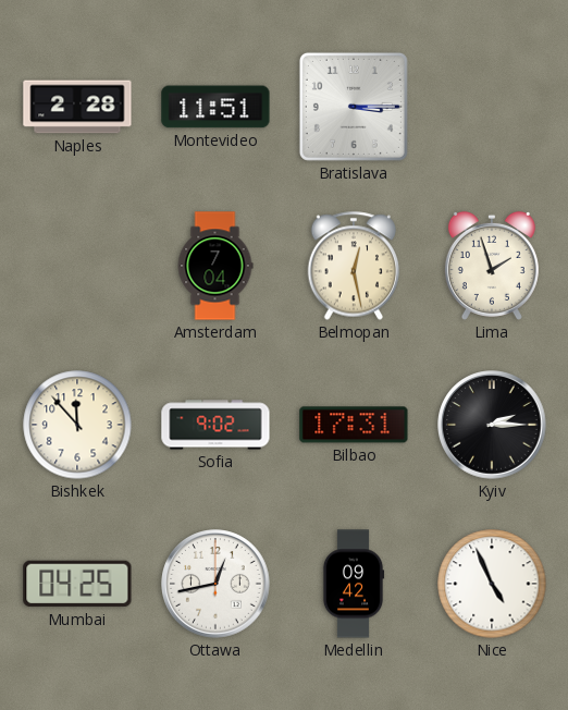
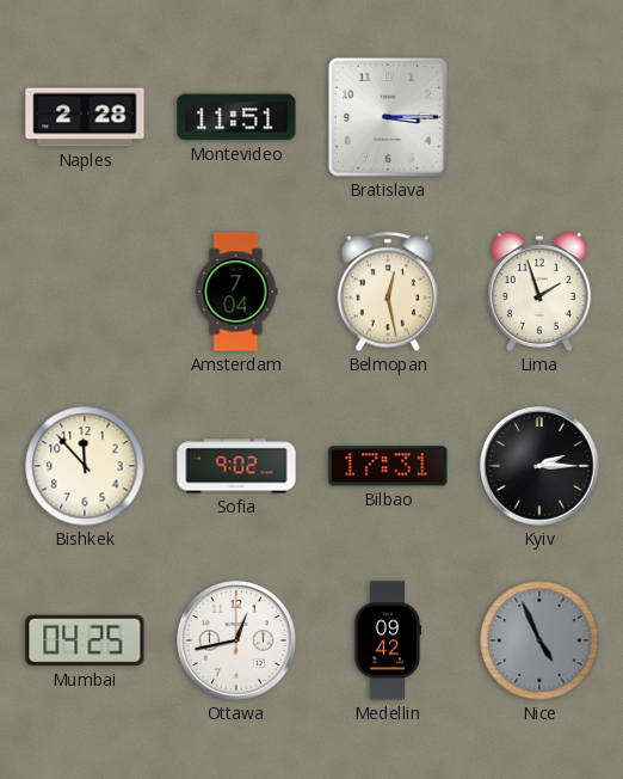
Nice dial: white -> grey
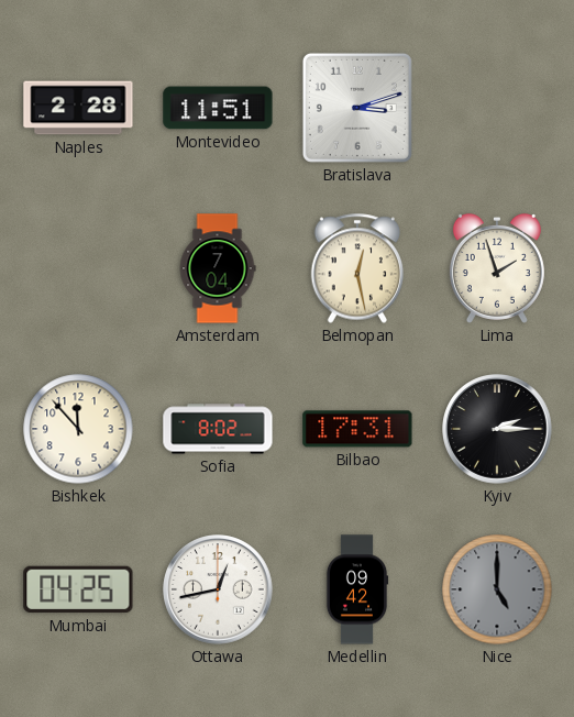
Bratislava: 3:15 -> 3:12
Sofia: 9:02 -> 8:02
Nice: 4:56 -> 5:00
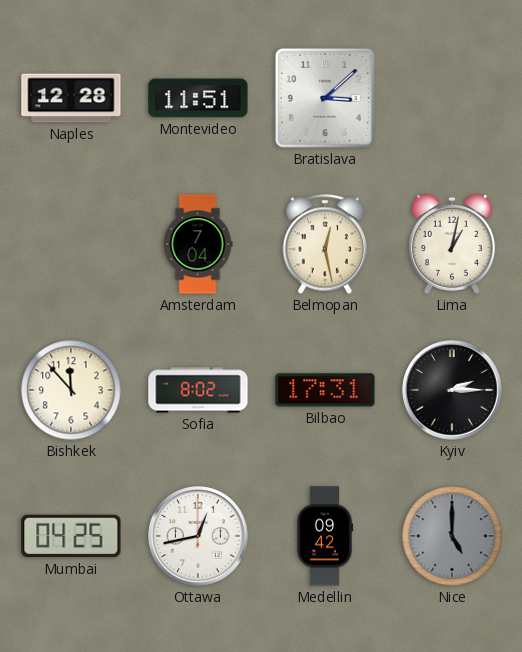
Naples: 2:28 -> 12:28
Bratislava: 3:12 -> 3:08
Lima: 1:57 -> 1:02
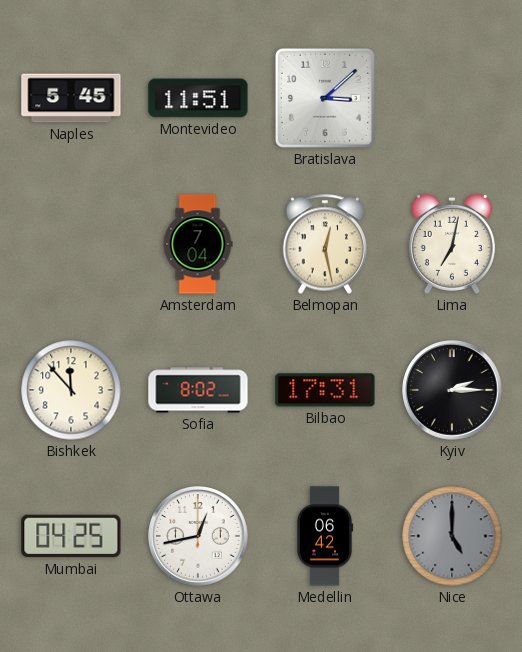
Naples: 12:28 -> 5:45
Lima: 1:02 -> 7:02
Medellin: 09:42 -> 06:42
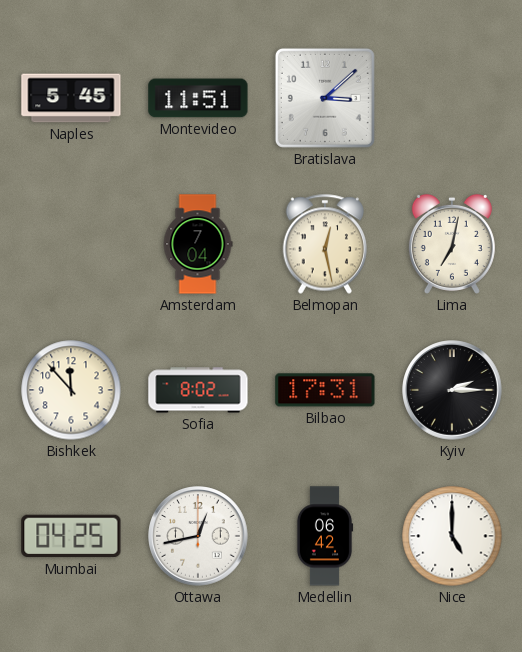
Nice dial: grey -> white
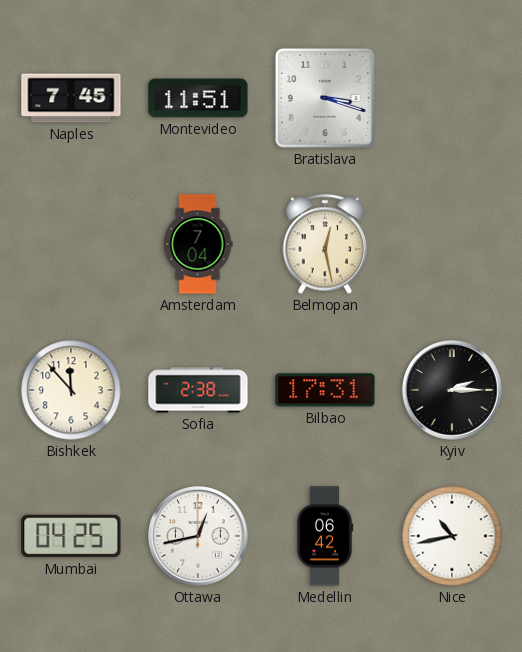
Naples: 5:45 -> 7:45
Bratislava: 3:08 -> 3:18
Lima: 7:02 -> none
Sofia: 8:02 -> 2:38
Nice: 5:00 -> 10:43
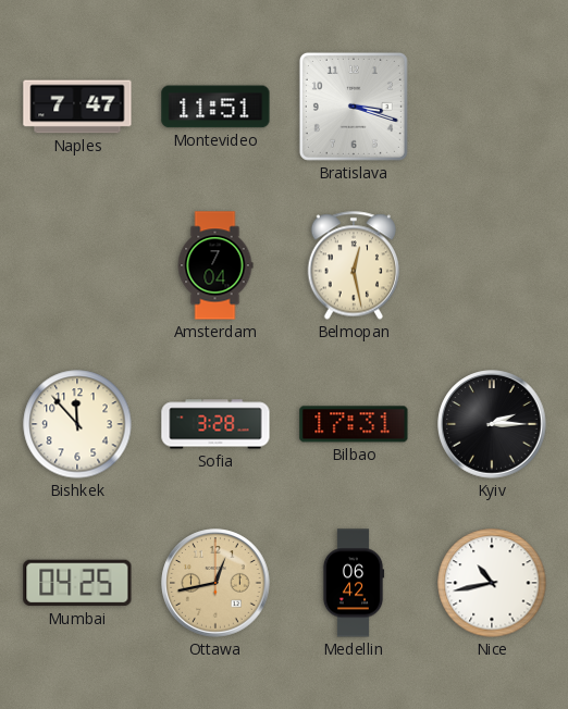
Naples: 7:45 -> 7:47
Sofia: 2:38 -> 3:28
Ottawa dial: white -> champagne
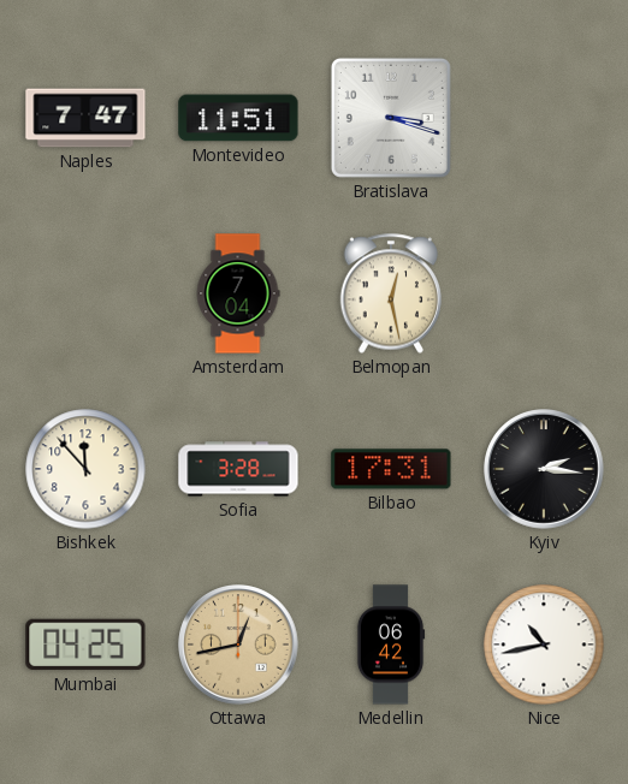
Kyiv: 2:15 -> 2:16
